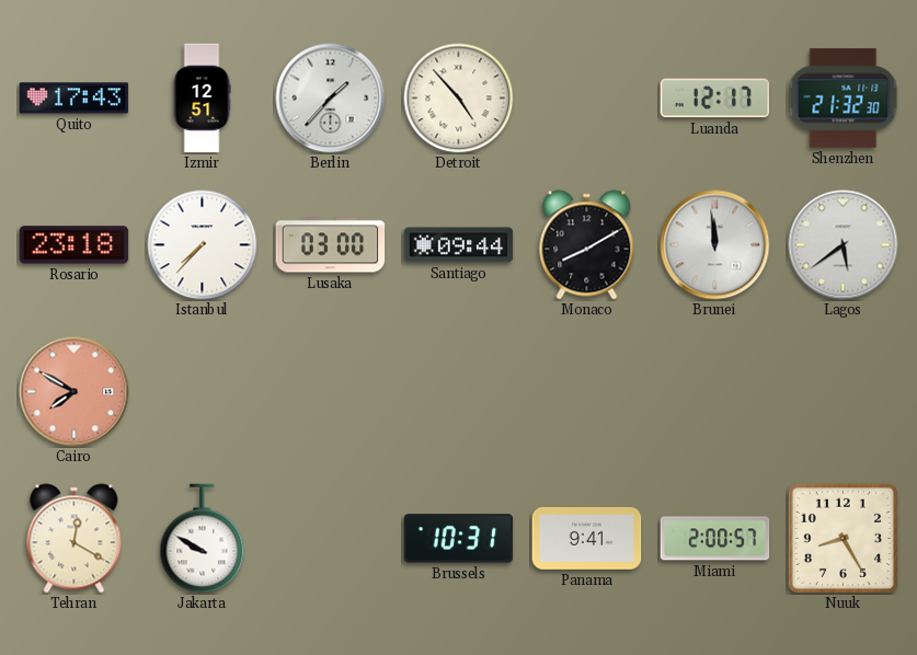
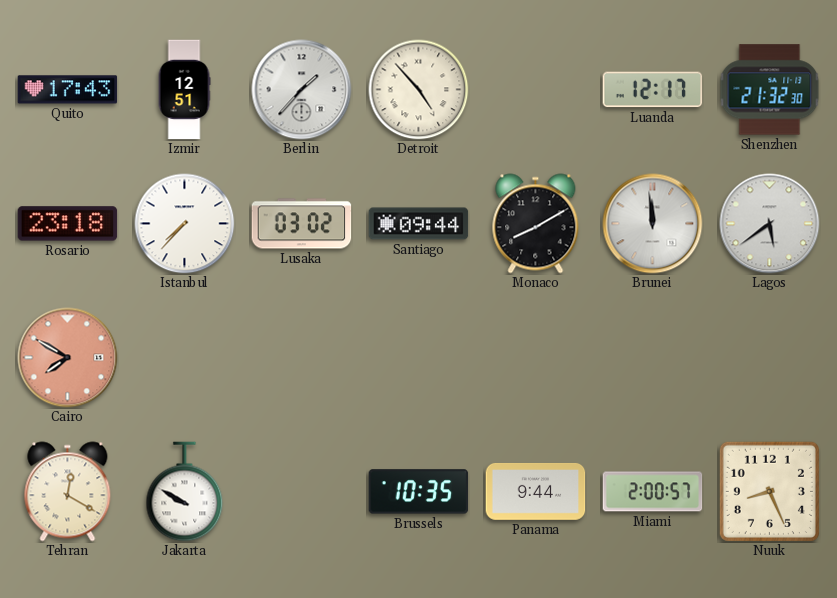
Lusaka: 03:00 -> 03:02
Brussels: 10:31 -> 10:35
Panama: 9:41 -> 9:44
Nuuk: 8:25 -> 8:26
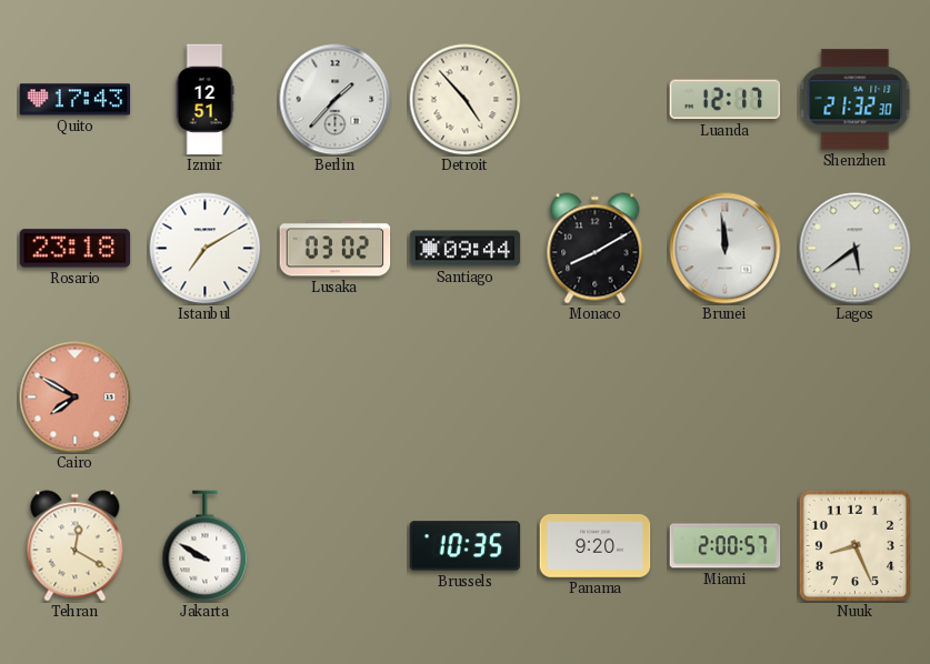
Istanbul: 7:37 -> 7:10
Panama: 9:44 -> 9:20
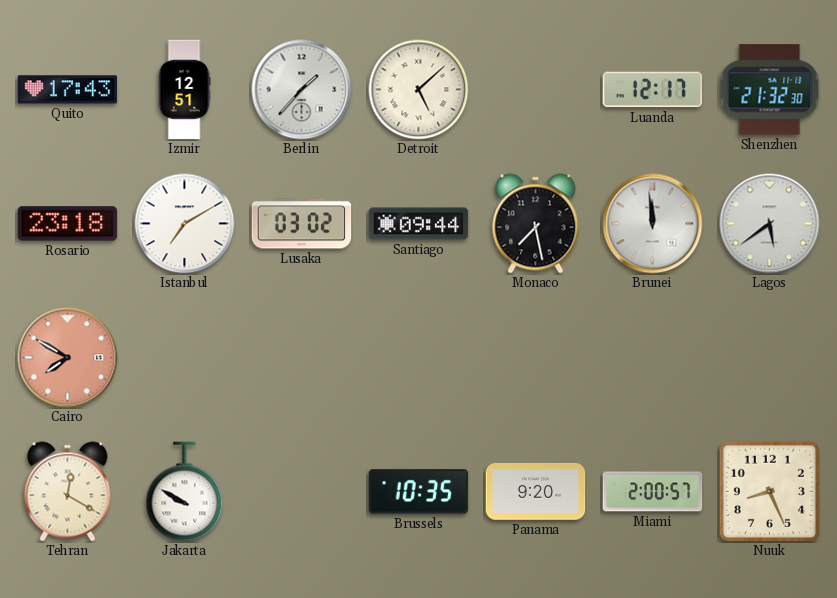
Detroit: 4:53 -> 5:08
Monaco: 8:10 -> 7:28
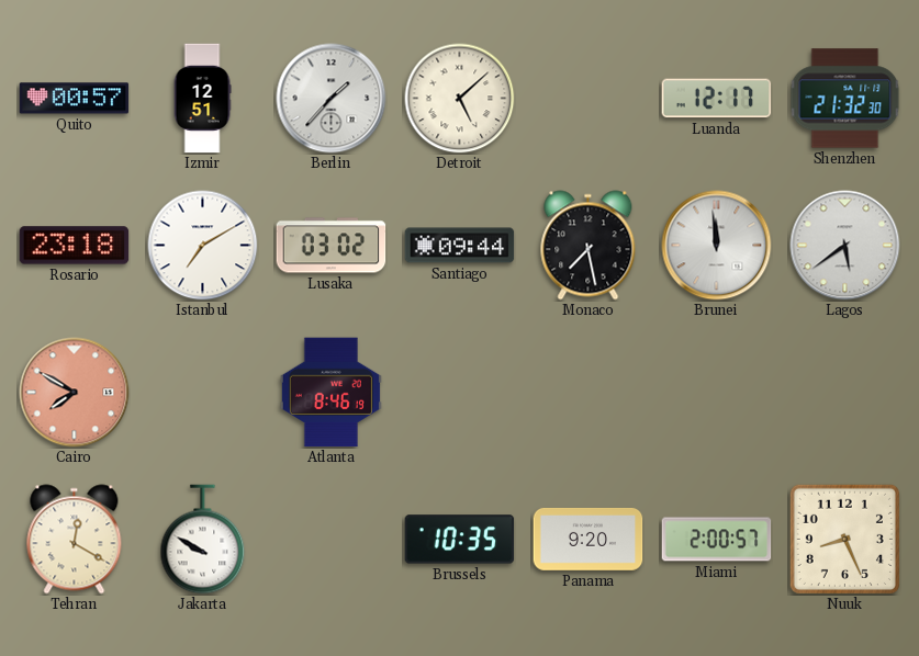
Quito: 17:43 -> 00:57
Atlanta: none -> 8:46
